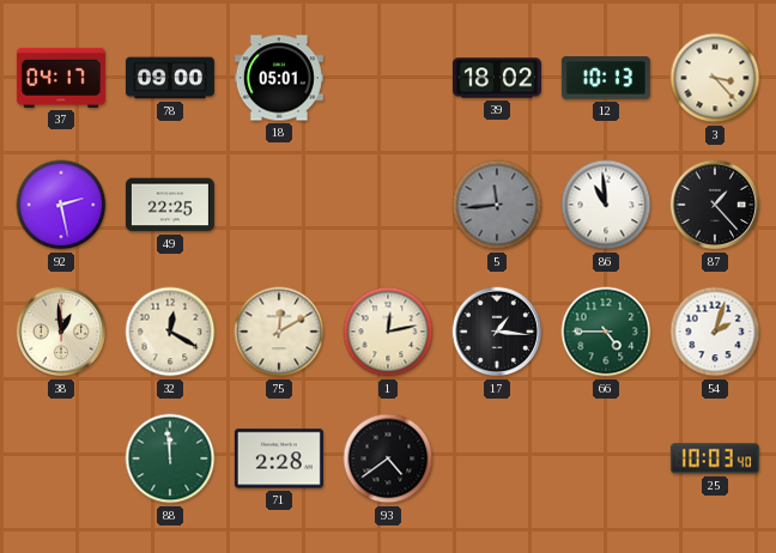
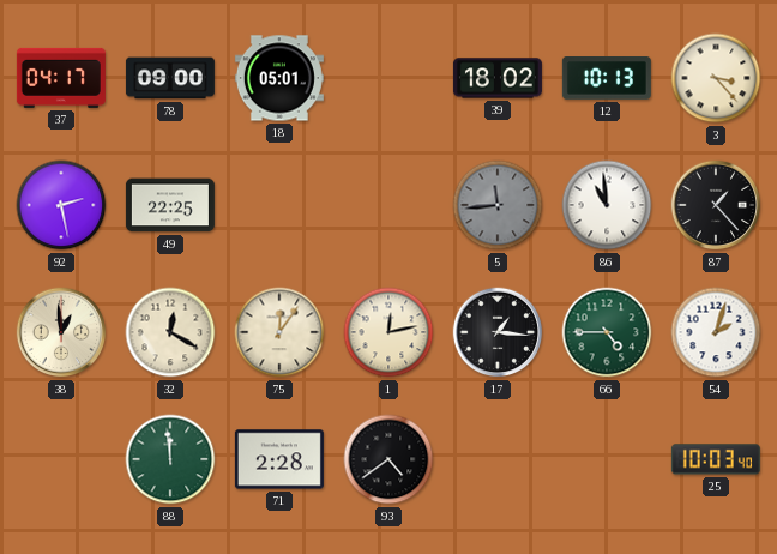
75: 12:10 -> 12:06
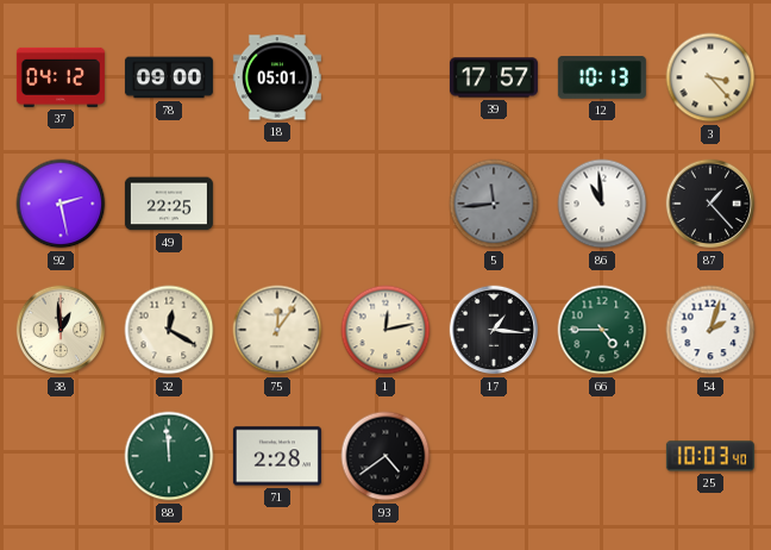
37: 04:17 -> 04:12
39: 18:02 -> 17:57
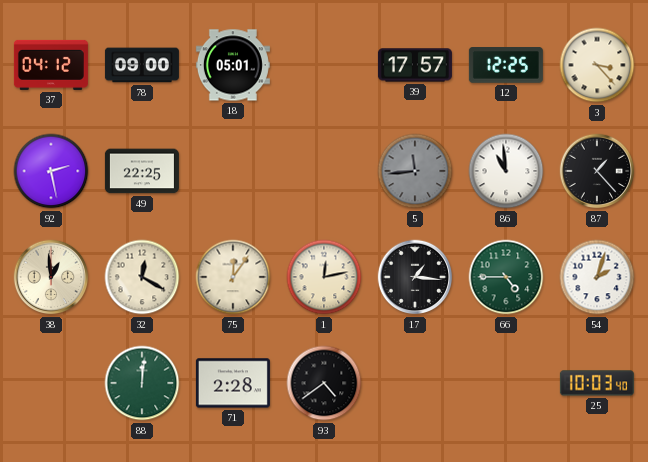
12: 10:13 -> 12:25
88: 11:59 -> 12:01
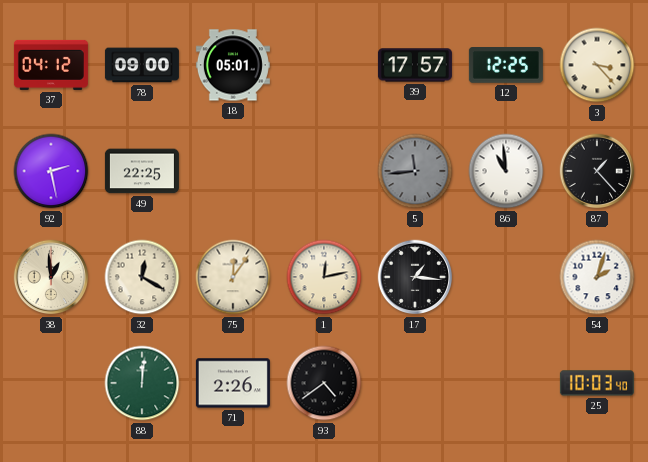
66: 4:45 -> none
71: 2:28 -> 2:26
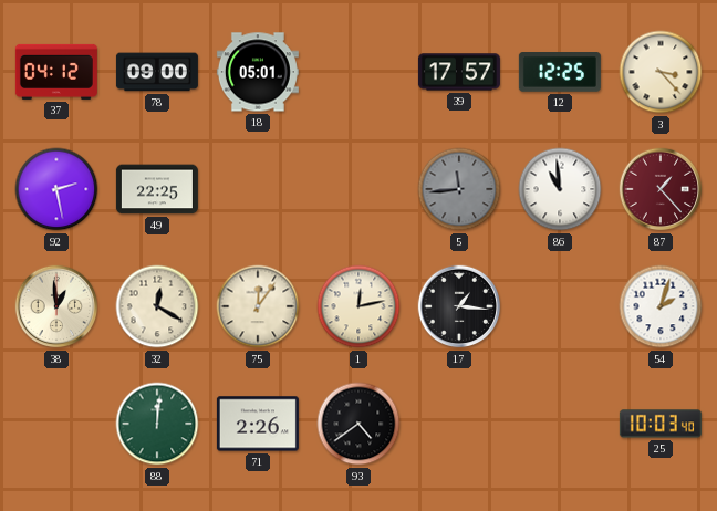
87 dial: black -> burgundy
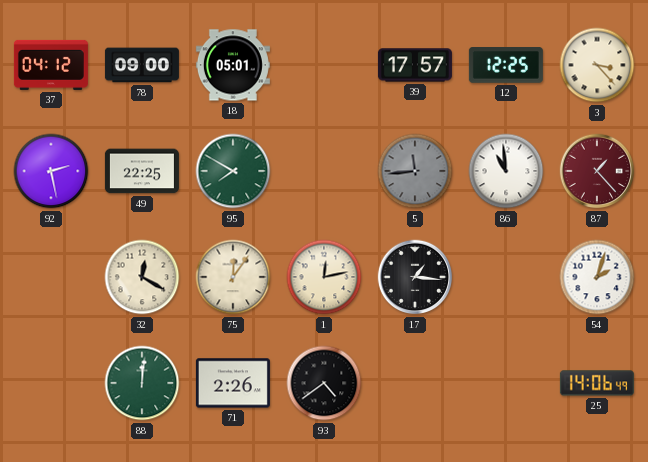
95: none -> 7:50
38: 12:59 -> none
25: 10:03 -> 14:06
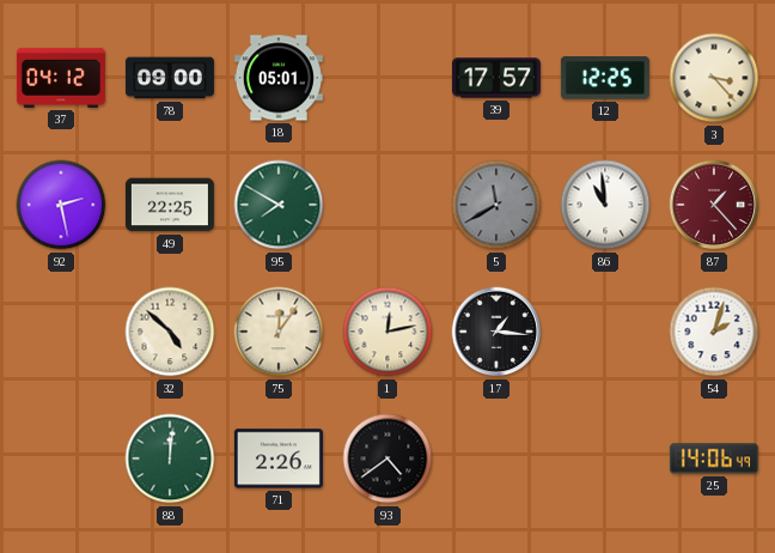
5: 11:44 -> 11:40
32: 12:20 -> 4:52
